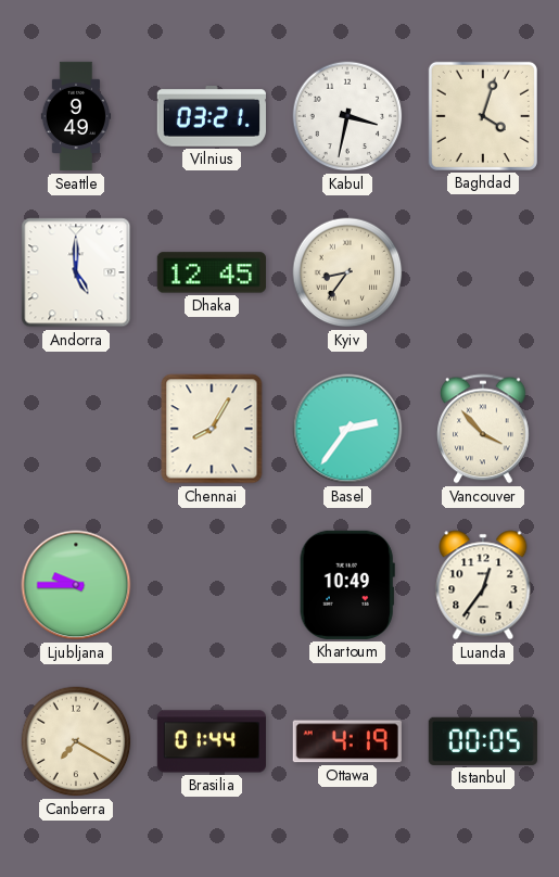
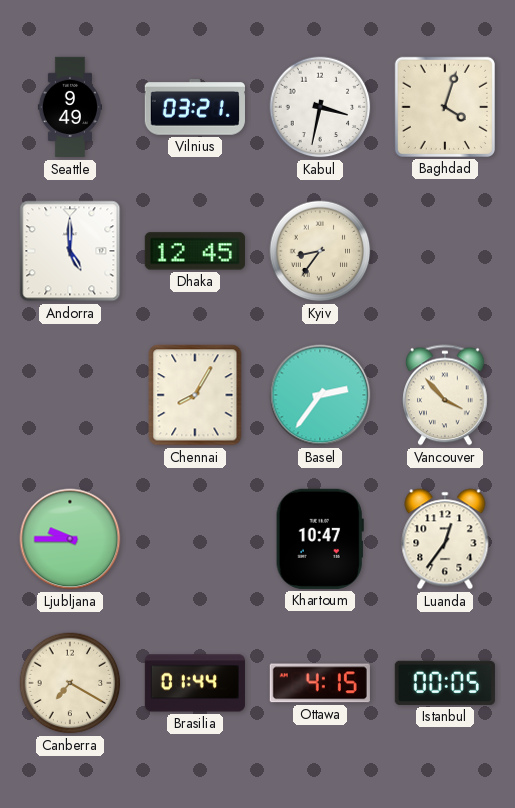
Khartoum: 10:49 -> 10:47
Ottawa: 4:19 -> 4:15
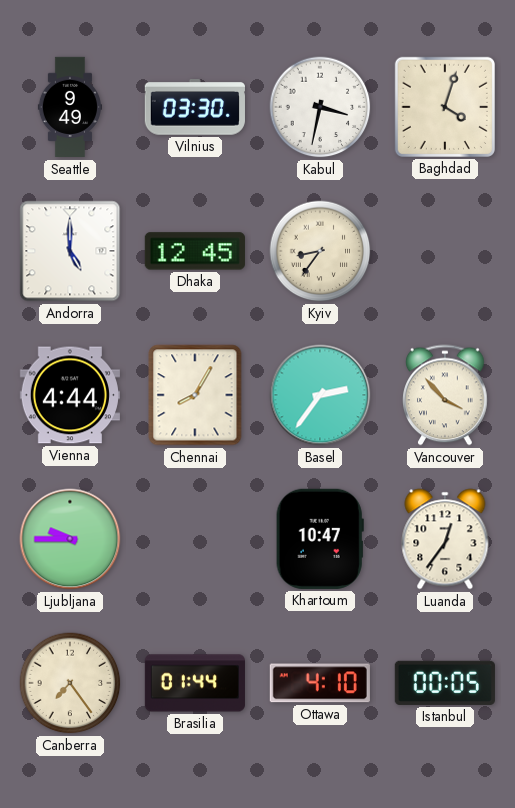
Vilnius: 03:21 -> 03:30
Vienna: none -> 4:44
Canberra: 7:20 -> 7:24
Ottawa: 4:15 -> 4:10
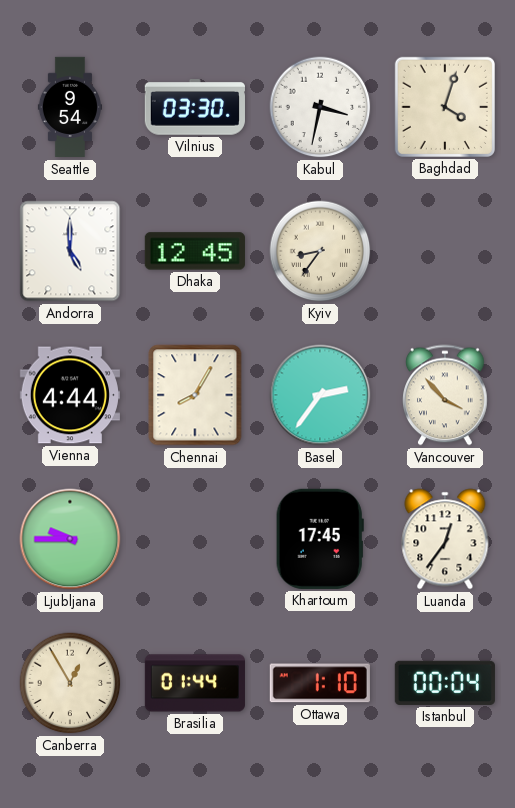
Seattle: 9:49 -> 9:54
Khartoum: 10:47 -> 17:45
Canberra: 7:24 -> 12:55
Ottawa: 4:10 -> 1:10
Istanbul: 00:05 -> 00:04
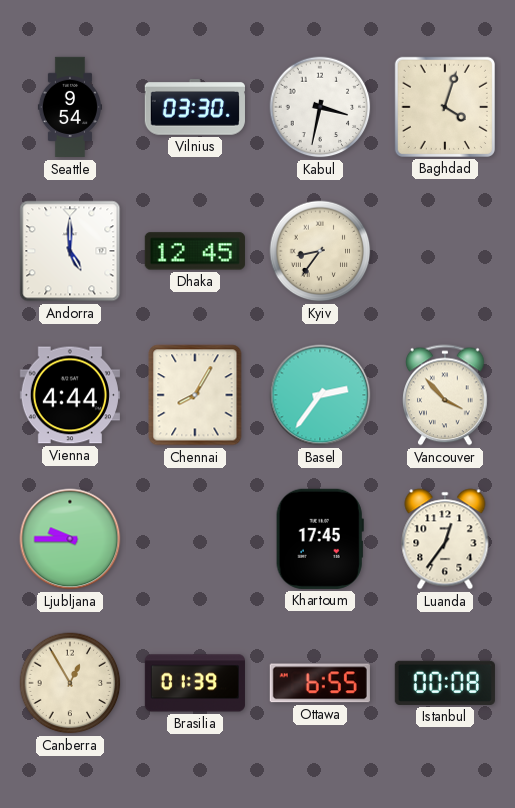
Brasilia: 01:44 -> 01:39
Ottawa: 1:10 -> 6:55
Istanbul: 00:04 -> 00:08
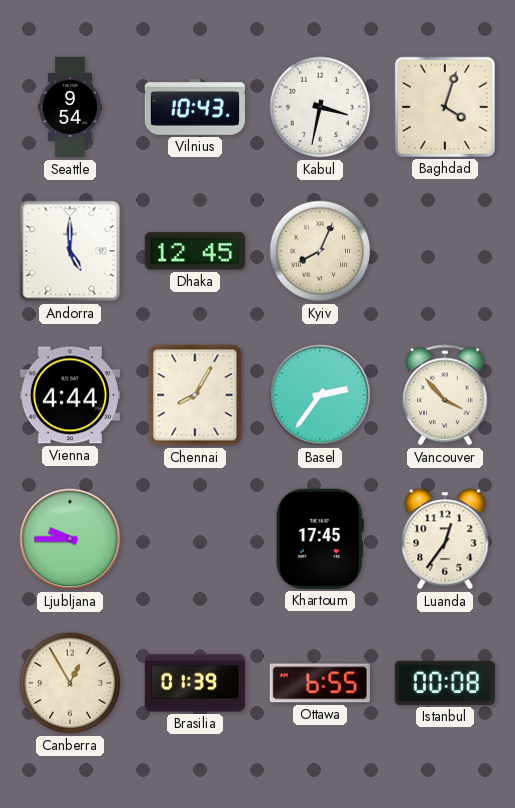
Vilnius: 03:30 -> 10:43
Kyiv: 8:36 -> 8:04
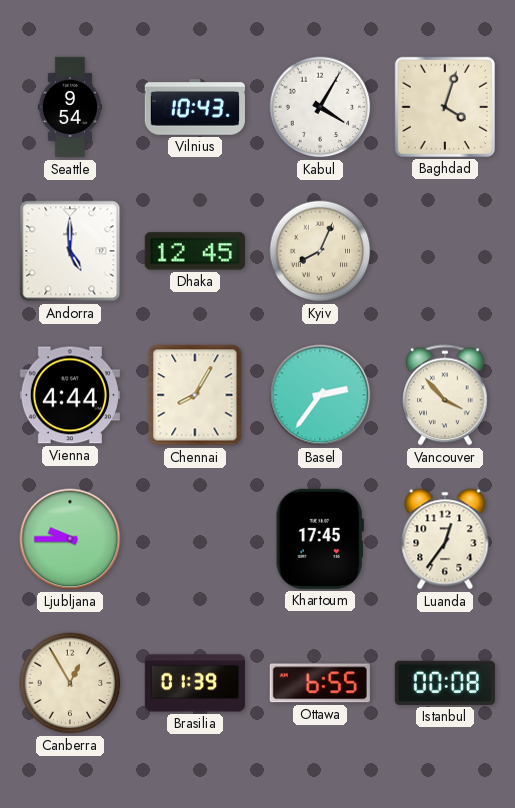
Kabul: 3:32 -> 4:05
